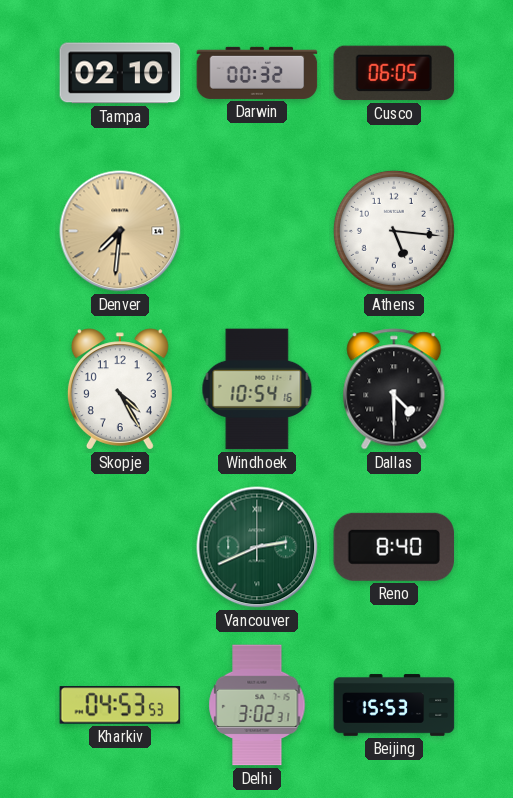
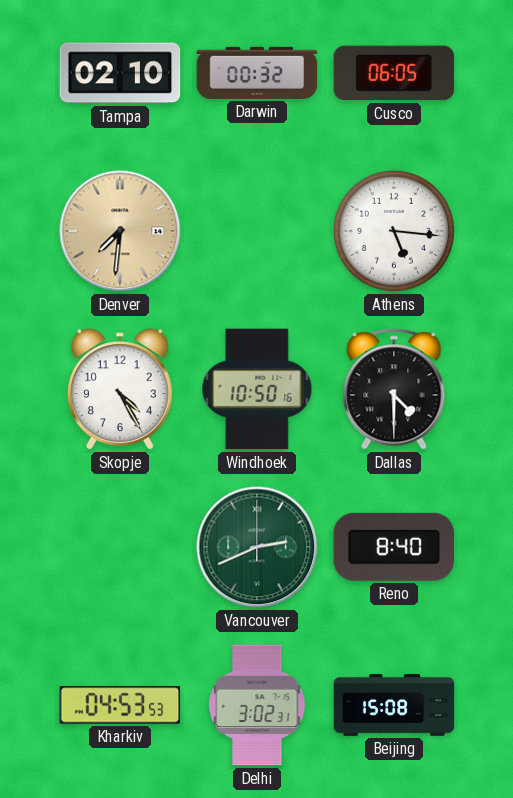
Windhoek: 10:54 -> 10:50
Beijing: 15:53 -> 15:08
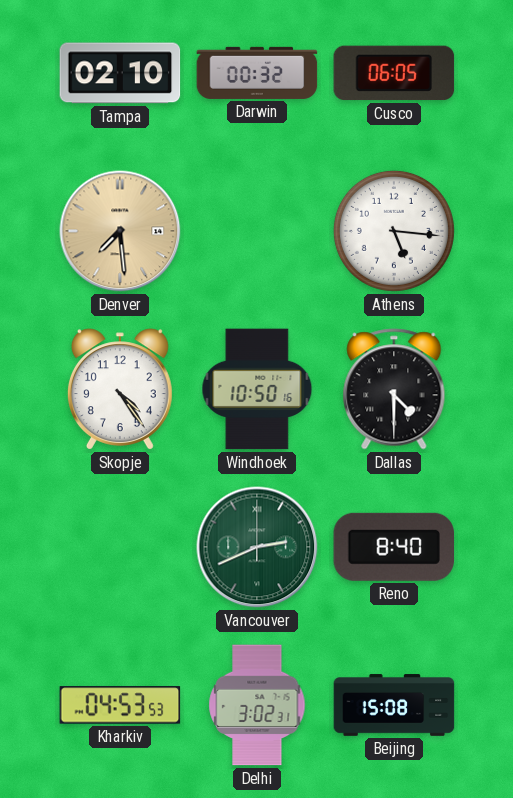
Denver: 7:31 -> 7:29
Skopje: 4:25 -> 4:24
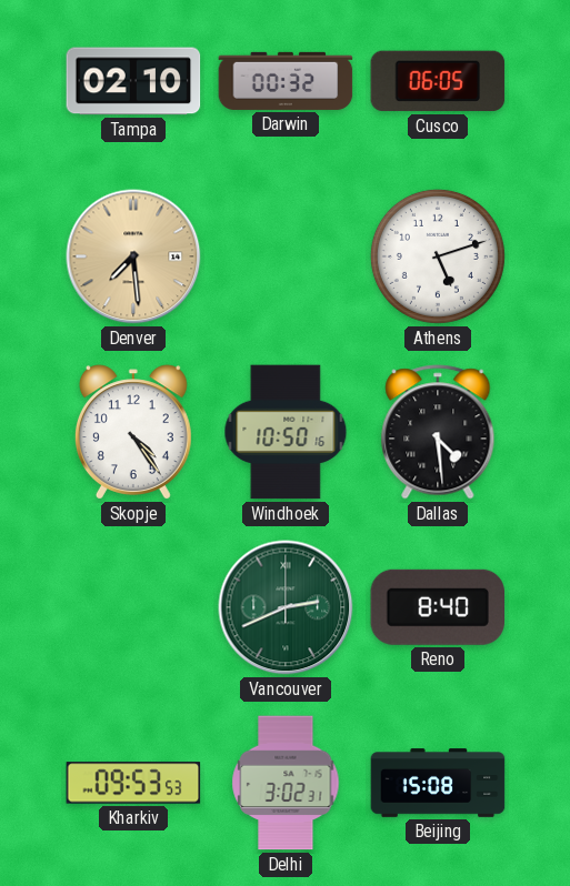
Athens: 5:16 -> 5:12
Dallas: 4:30 -> 4:29
Kharkiv: 04:53 -> 09:53
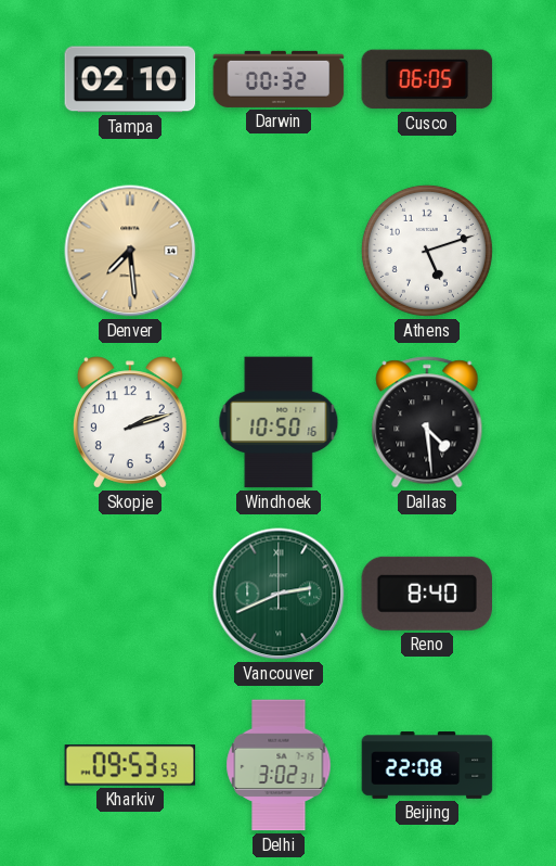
Skopje: 4:24 -> 2:12
Beijing: 15:08 -> 22:08
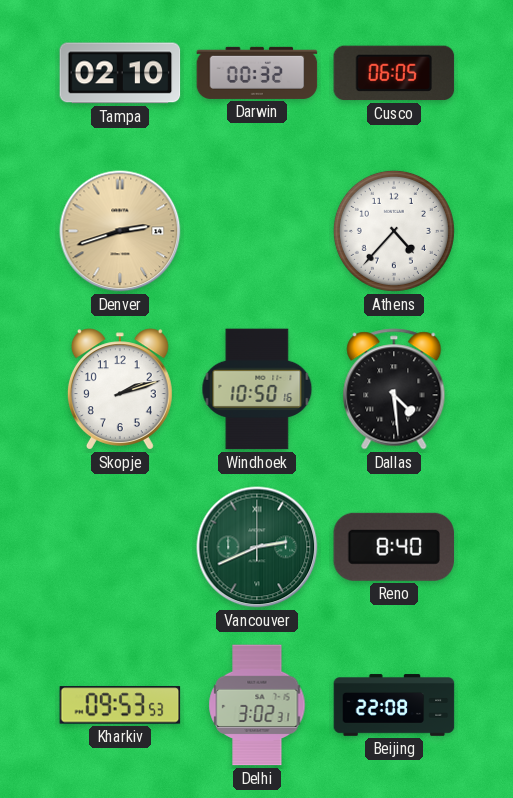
Denver: 7:29 -> 2:42
Athens: 5:12 -> 4:37
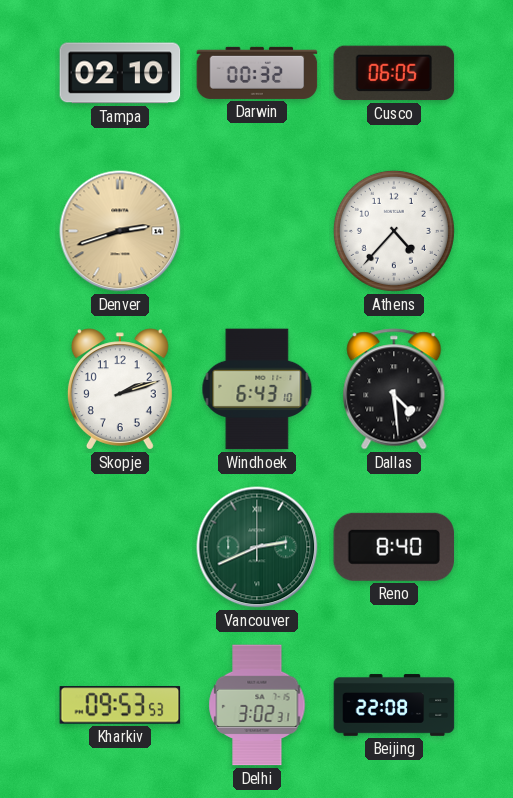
Windhoek: 10:50 -> 6:43
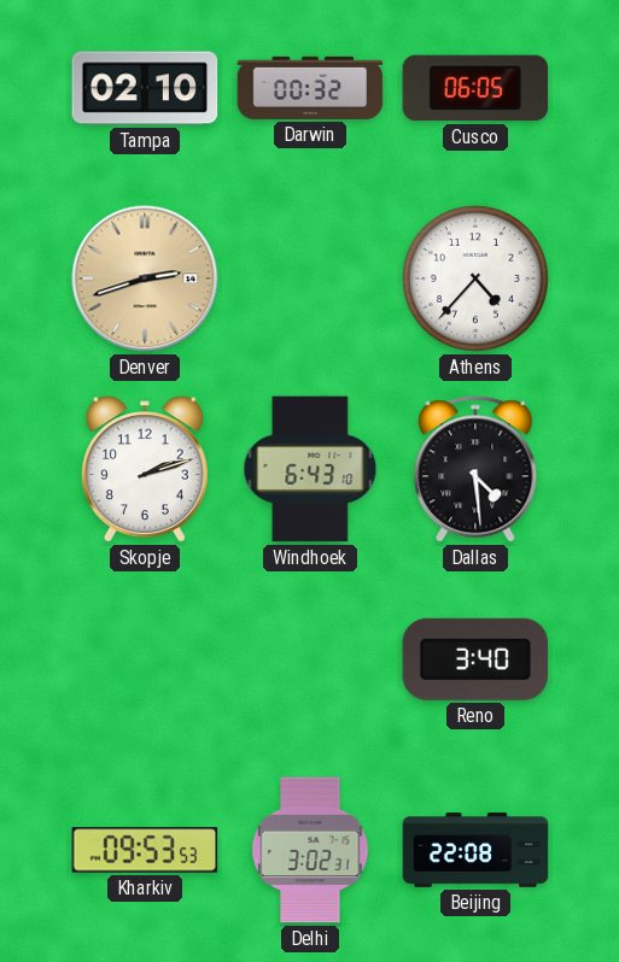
Vancouver: 2:41 -> none
Reno: 8:40 -> 3:40
